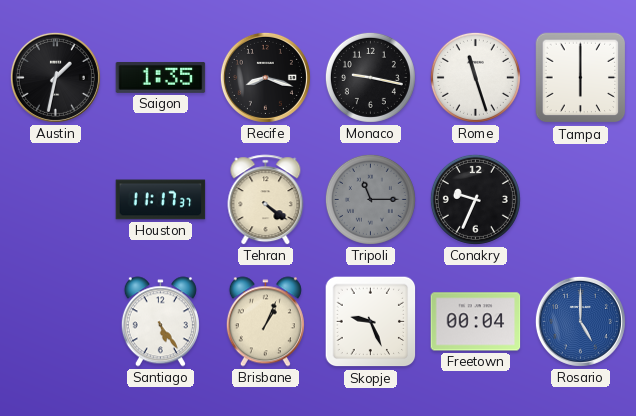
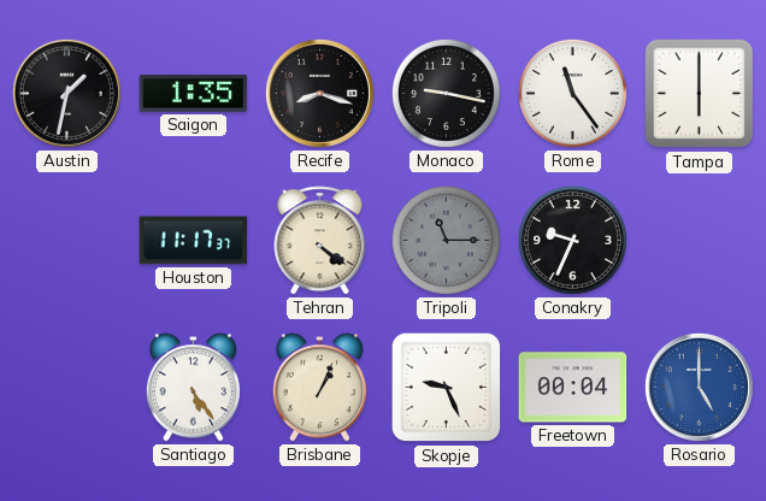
Rome: 11:27 -> 11:24
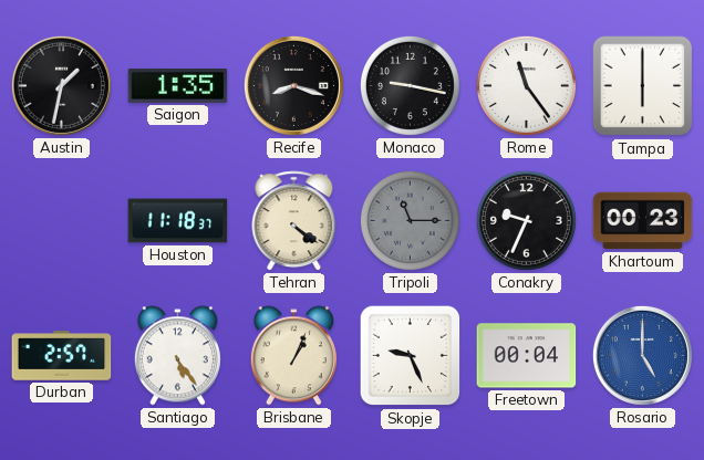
Houston: 11:17 -> 11:18
Khartoum: none -> 00:23
Durban: none -> 2:57
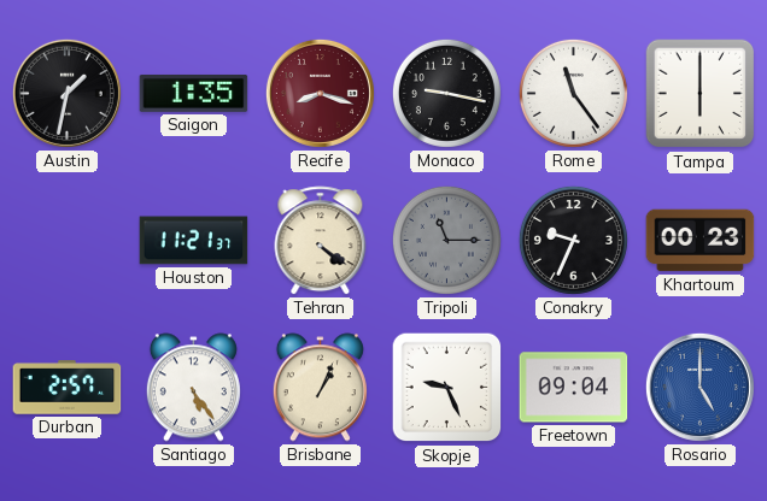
Recife dial: black -> burgundy
Houston: 11:18 -> 11:21
Freetown: 00:04 -> 09:04
